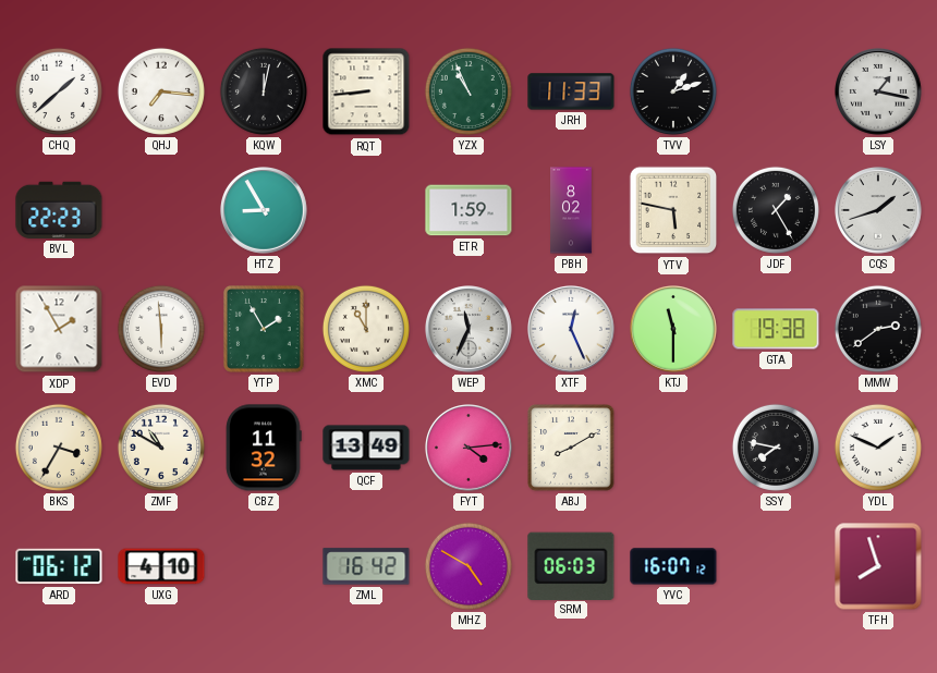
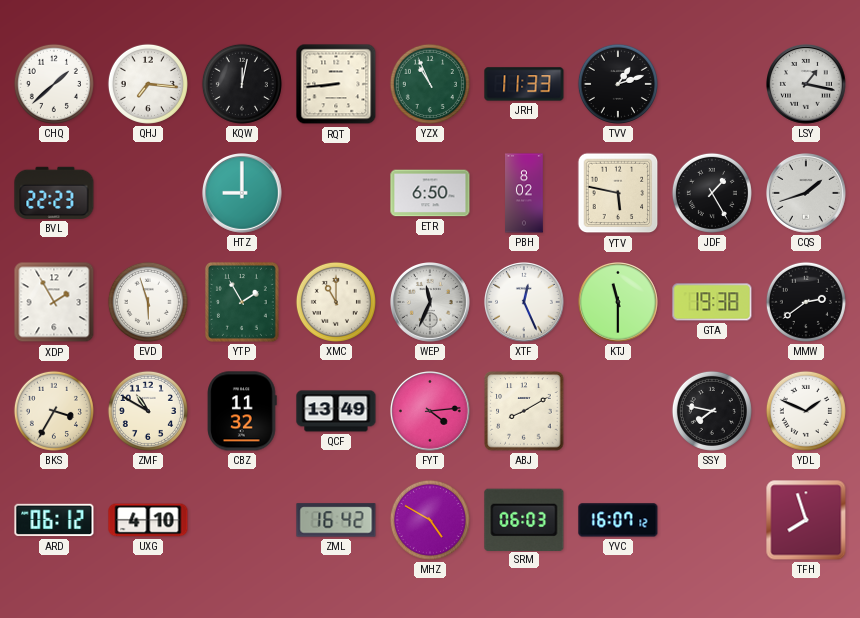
HTZ: 8:55 -> 9:00
ETR: 1:59 -> 6:50
EVD: 5:59 -> 5:57
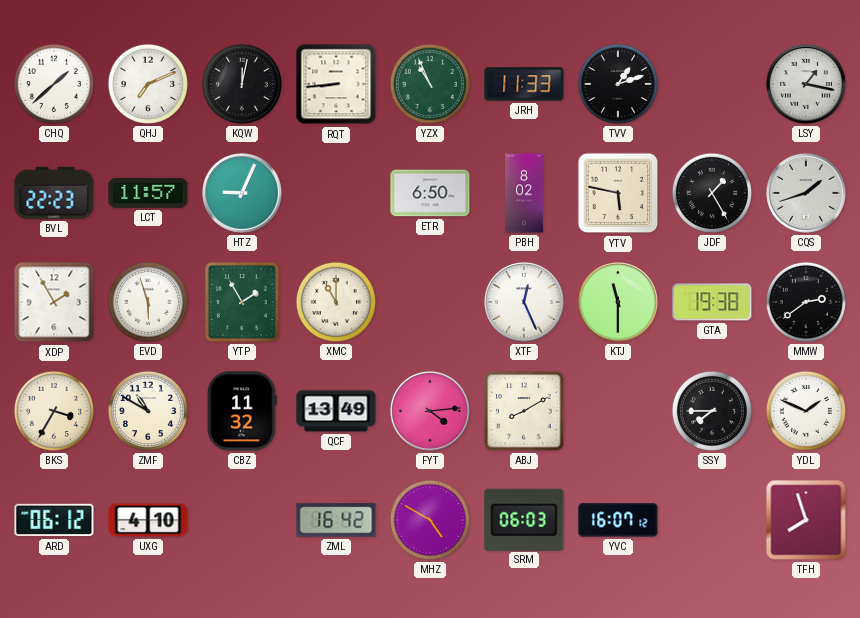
QHJ: 7:16 -> 7:11
LCT: none -> 11:57
HTZ: 9:00 -> 9:04
WEP: 11:34 -> none
SSY: 7:47 -> 7:45
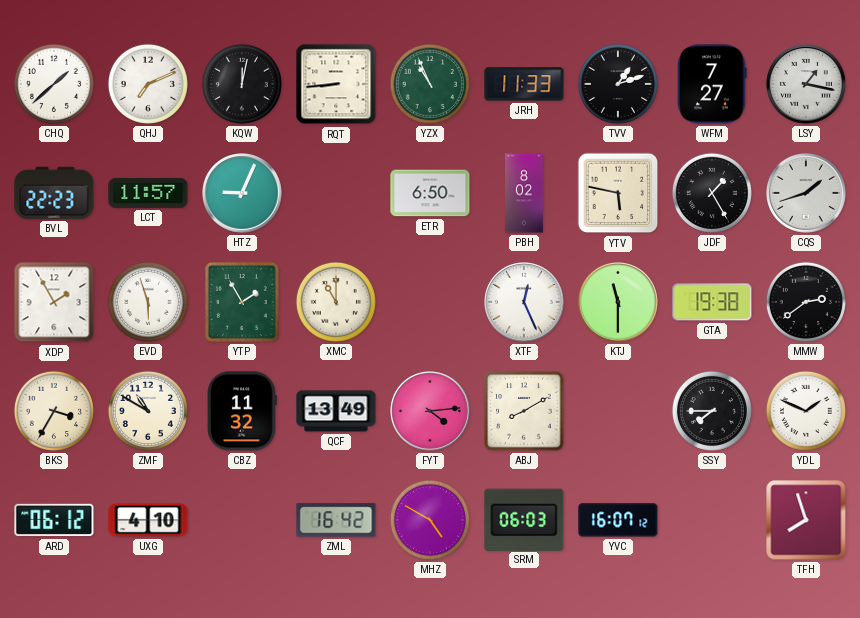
WFM: none -> 7:27
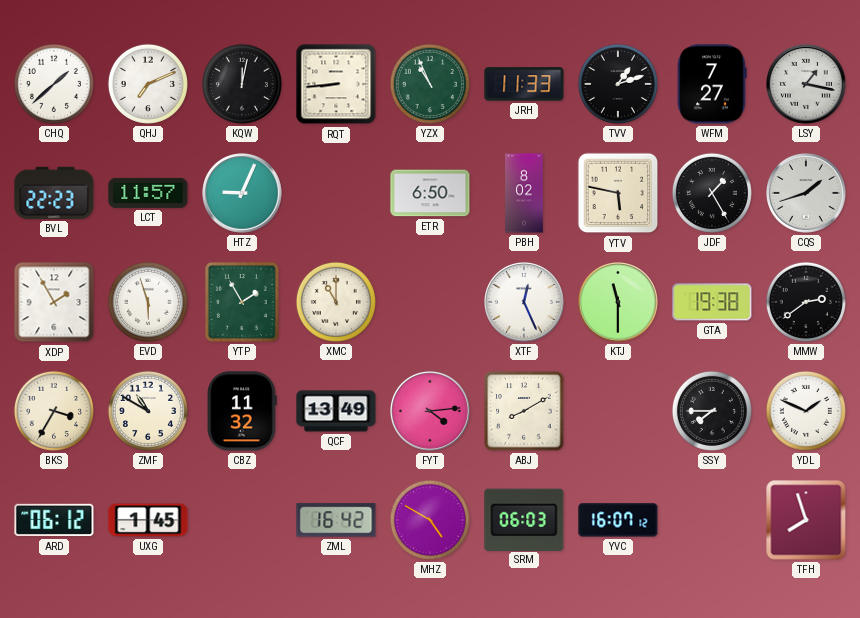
UXG: 4:10 -> 1:45
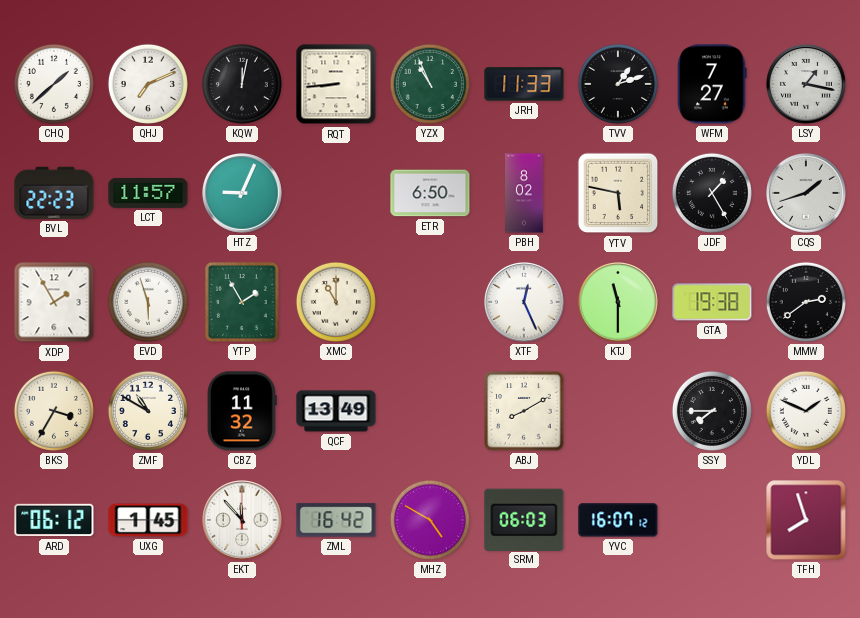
FYT: 4:14 -> none
EKT: none -> 11:53
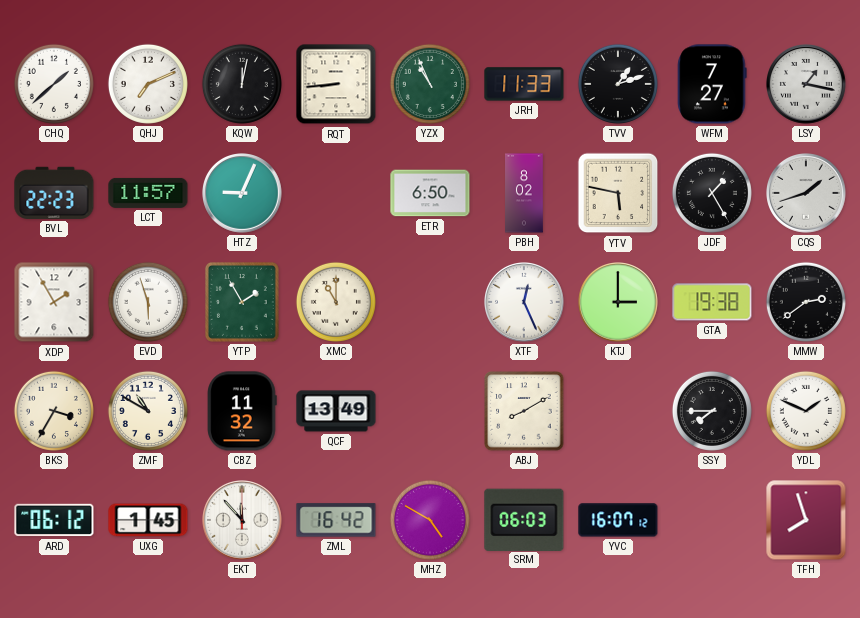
KTJ: 11:30 -> 3:00
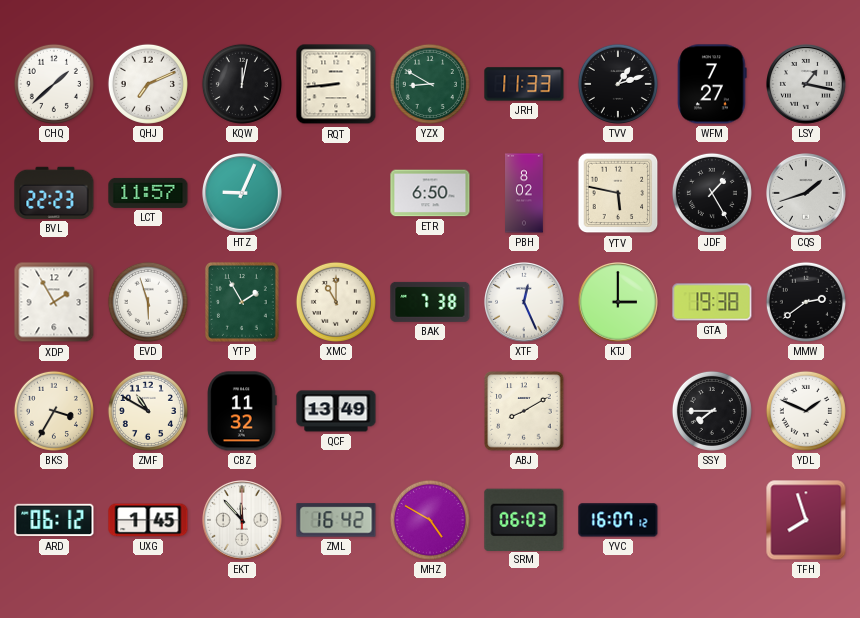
YZX: 10:56 -> 8:50
BAK: none -> 7:38
